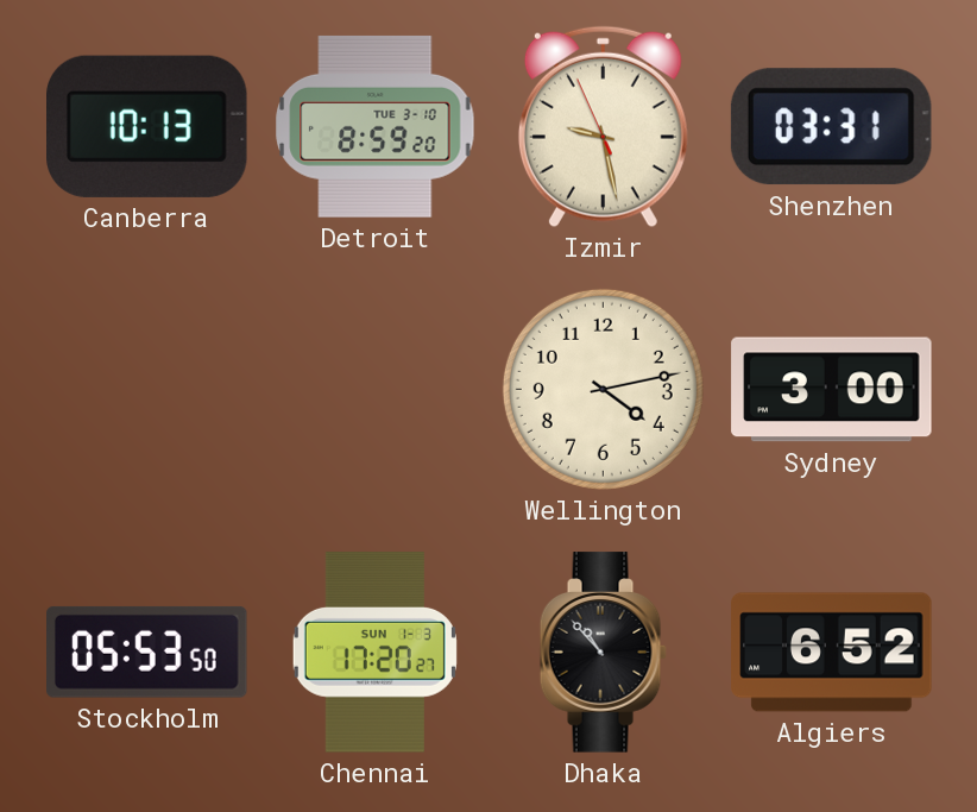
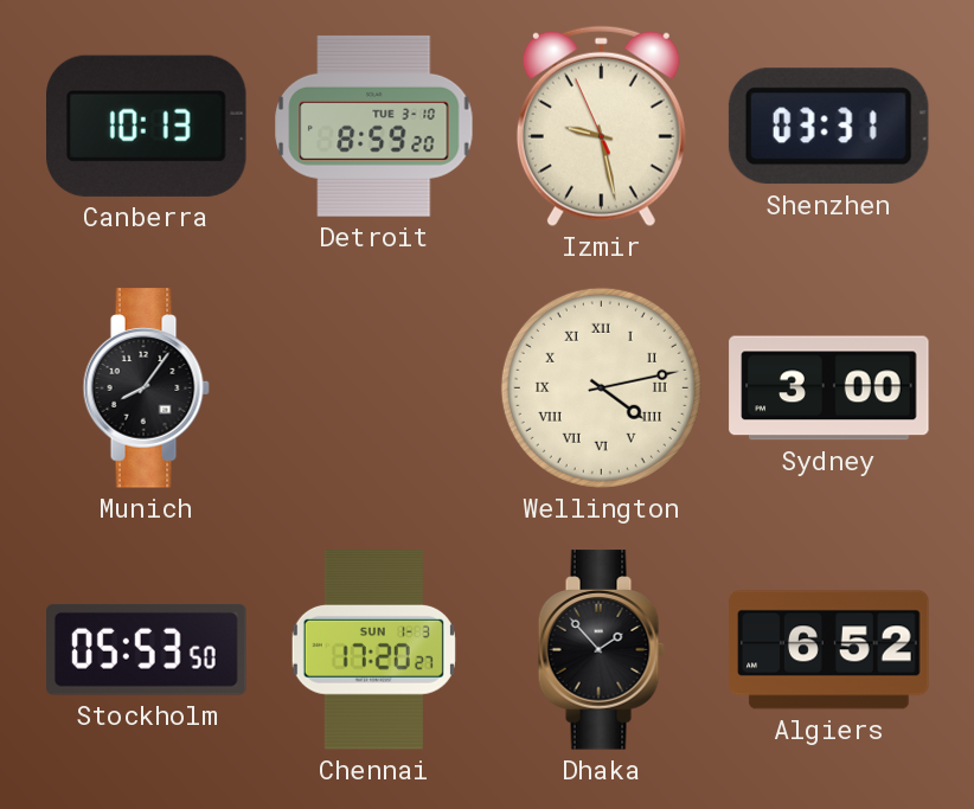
Munich: none -> 8:06
Wellington numerals: Arabic -> Roman
Dhaka: 10:53 -> 1:53
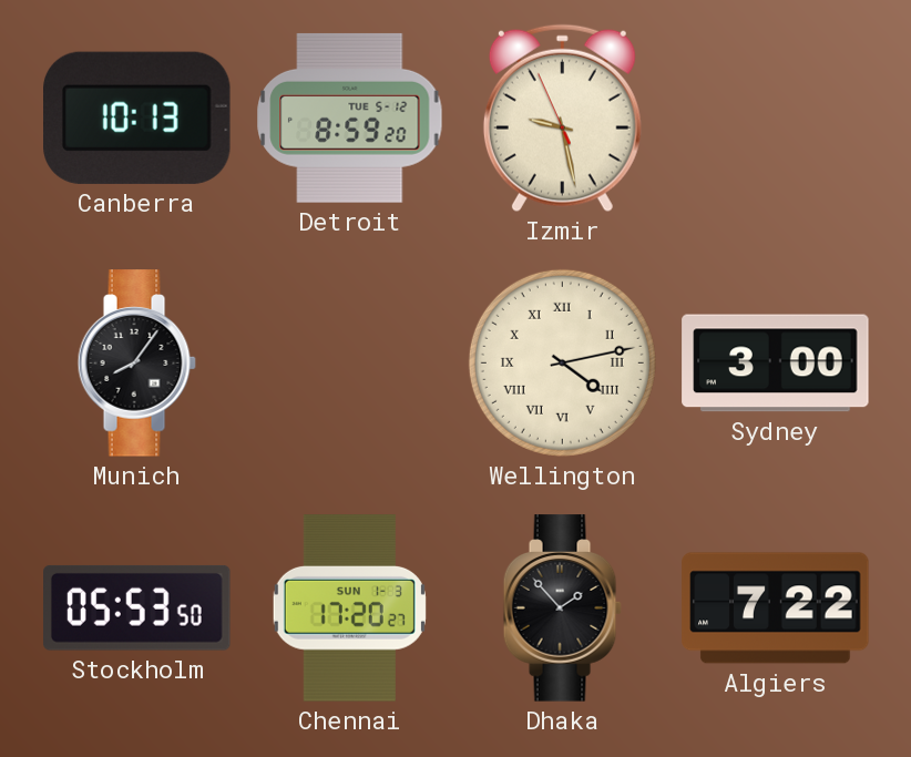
Detroit date: TUE 3-10 -> TUE 5-12
Shenzhen: 03:31 -> none
Algiers: 6:52 -> 7:22
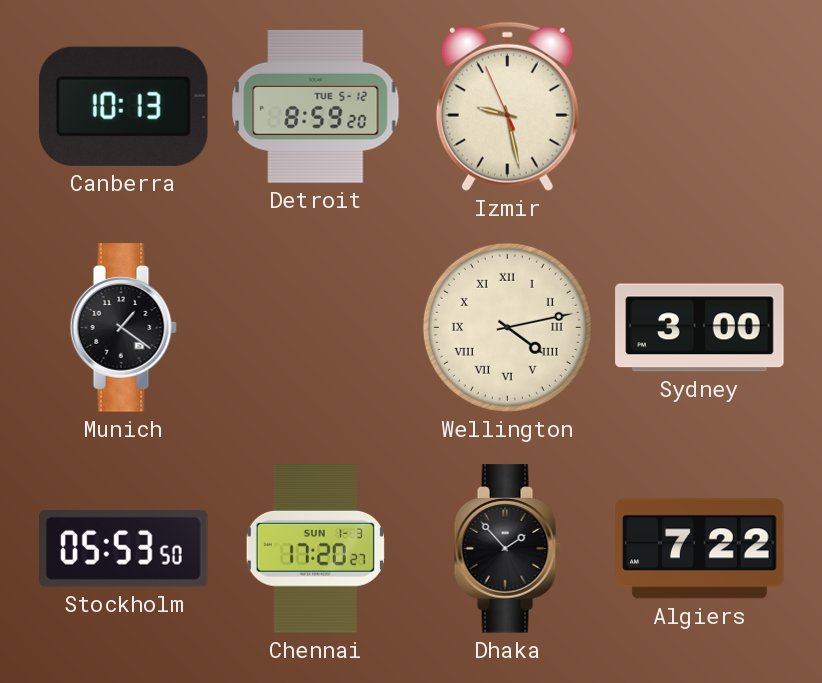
Munich: 8:06 -> 1:21
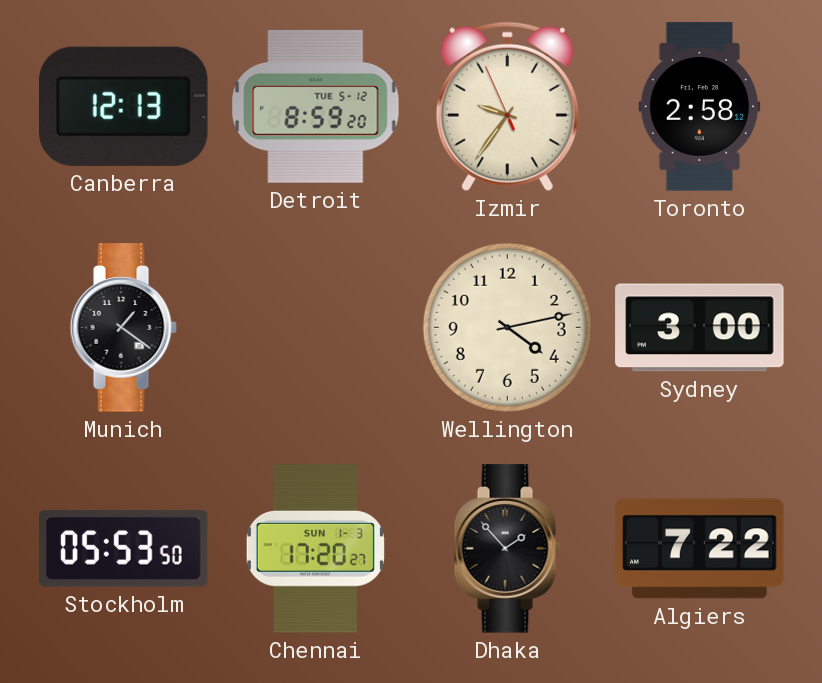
Canberra: 10:13 -> 12:13
Izmir: 9:27 -> 9:35
Toronto: none -> 2:58
Wellington numerals: Roman -> Arabic
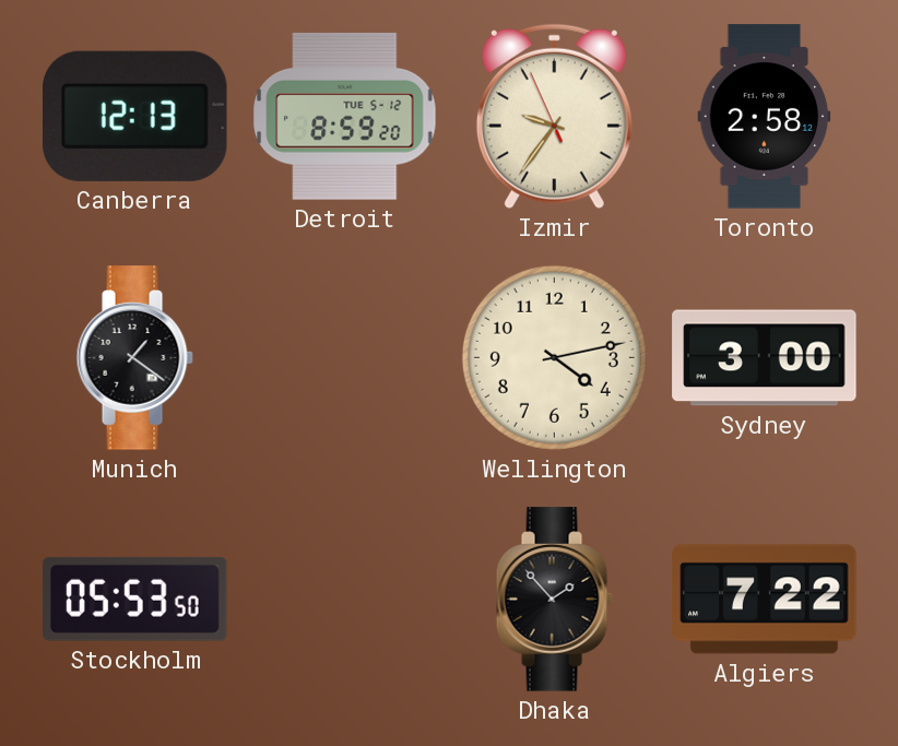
Chennai: 17:20 -> none
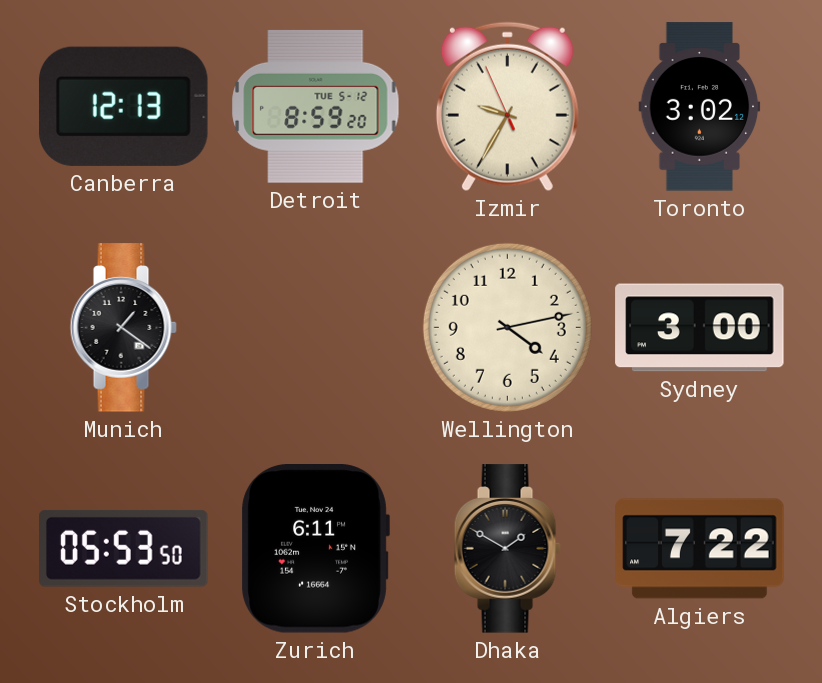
Izmir: 9:35 -> 9:34
Toronto: 2:58 -> 3:02
Zurich: none -> 6:11
Dhaka: 1:53 -> 1:50
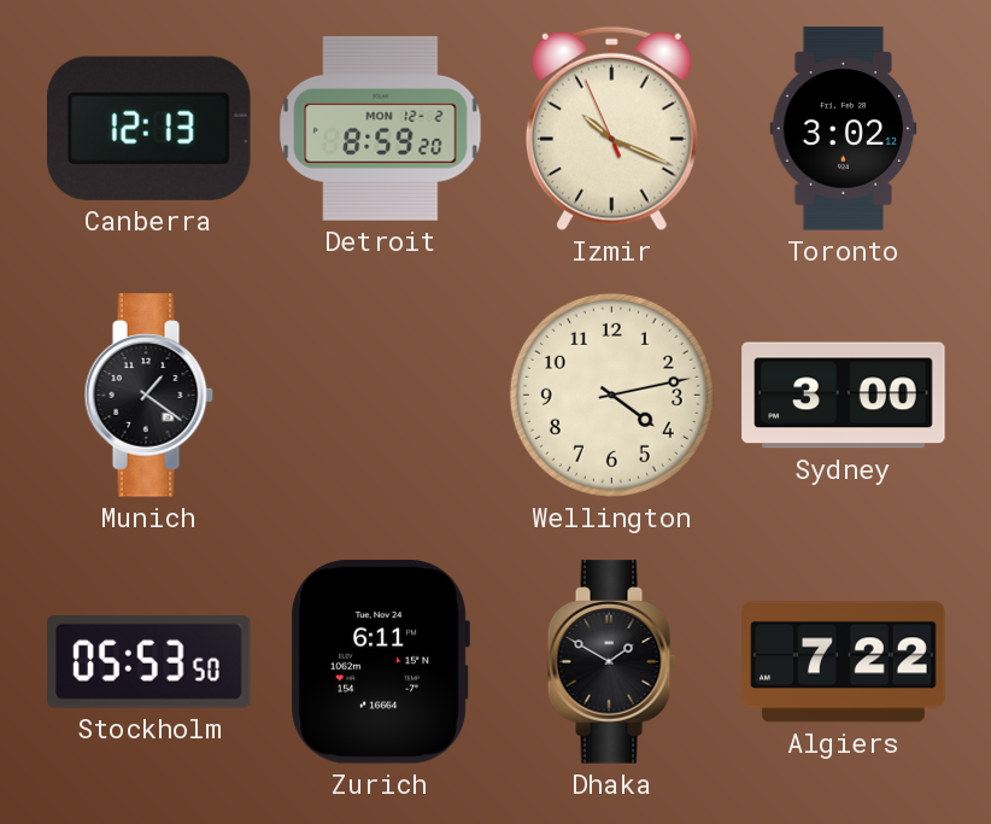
Detroit date: TUE 5-12 -> MON 12-2
Izmir: 9:34 -> 10:18
